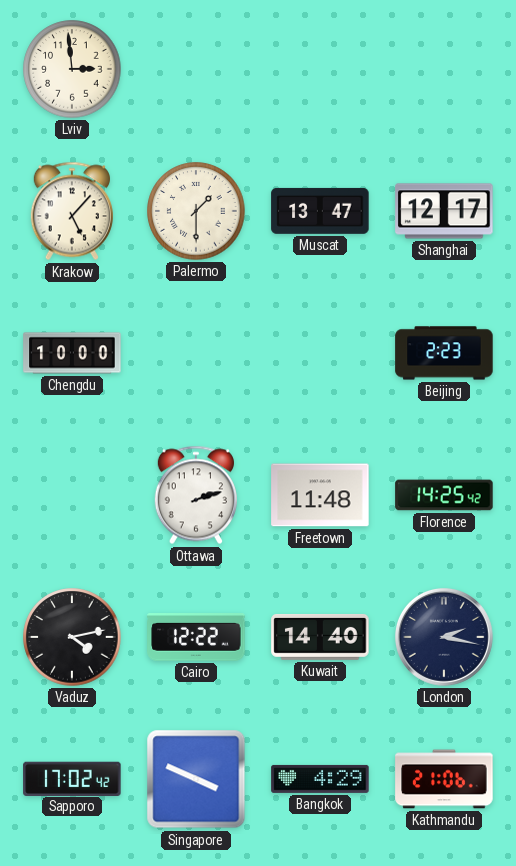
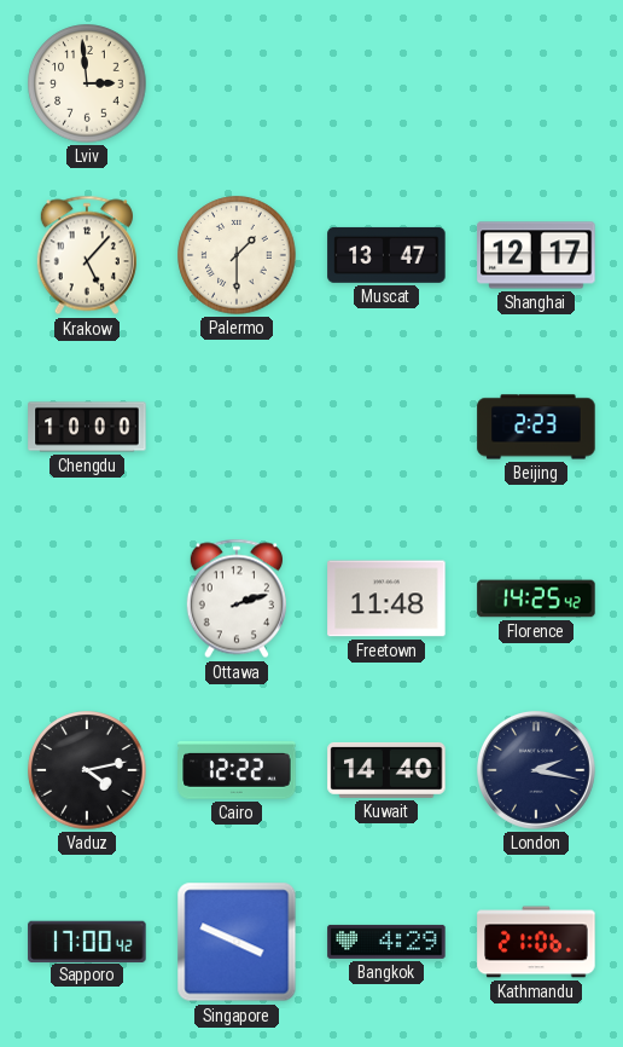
Sapporo: 17:02 -> 17:00
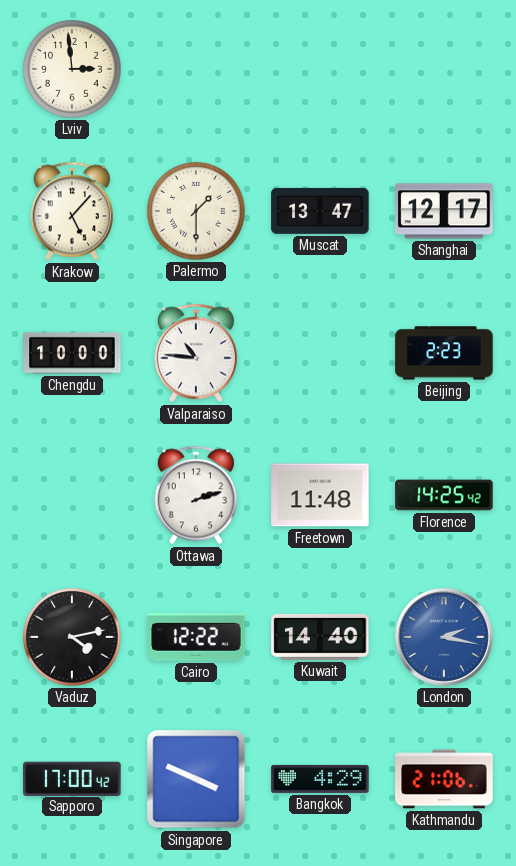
Valparaiso: none -> 10:46
London dial: navy -> blue
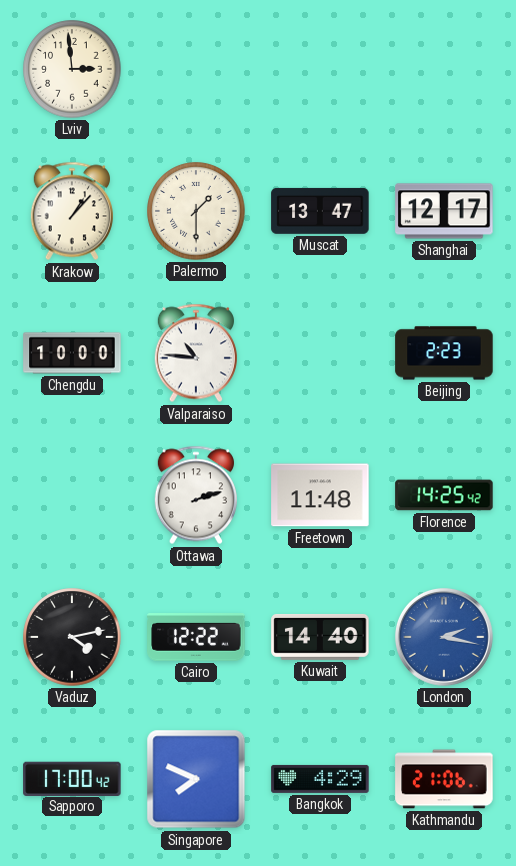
Krakow: 5:07 -> 1:07
Singapore: 3:49 -> 7:49
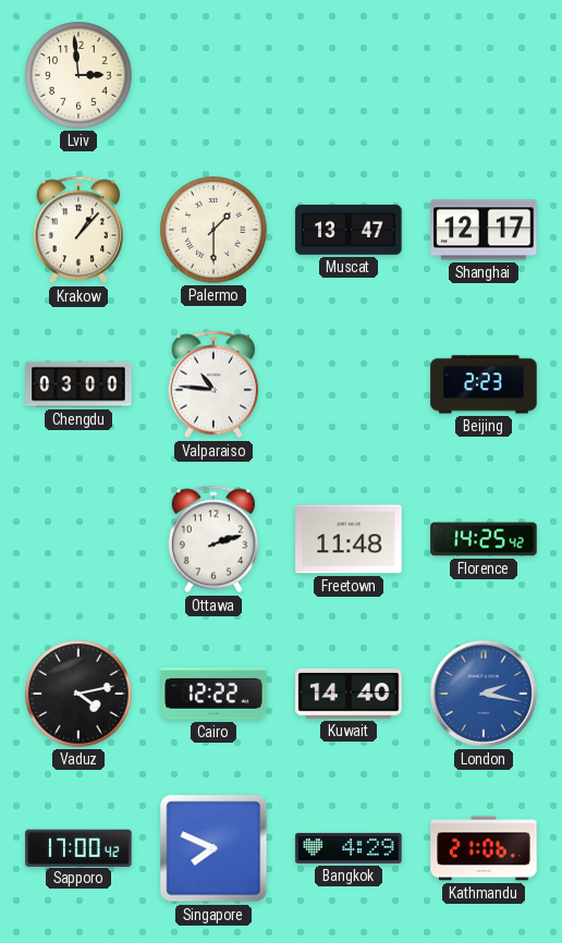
Chengdu: 10:00 -> 03:00
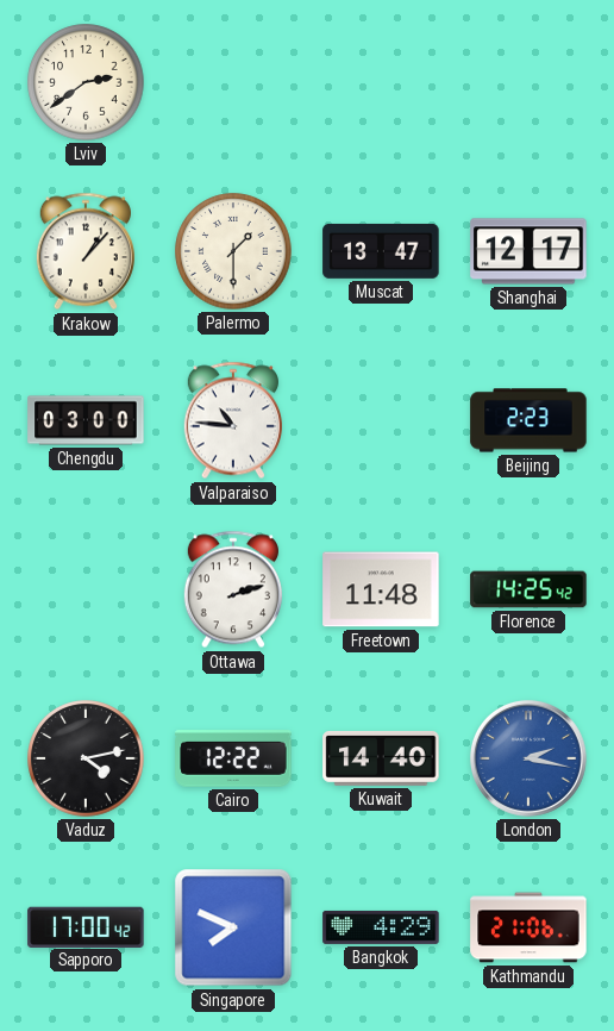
Lviv: 2:59 -> 2:39
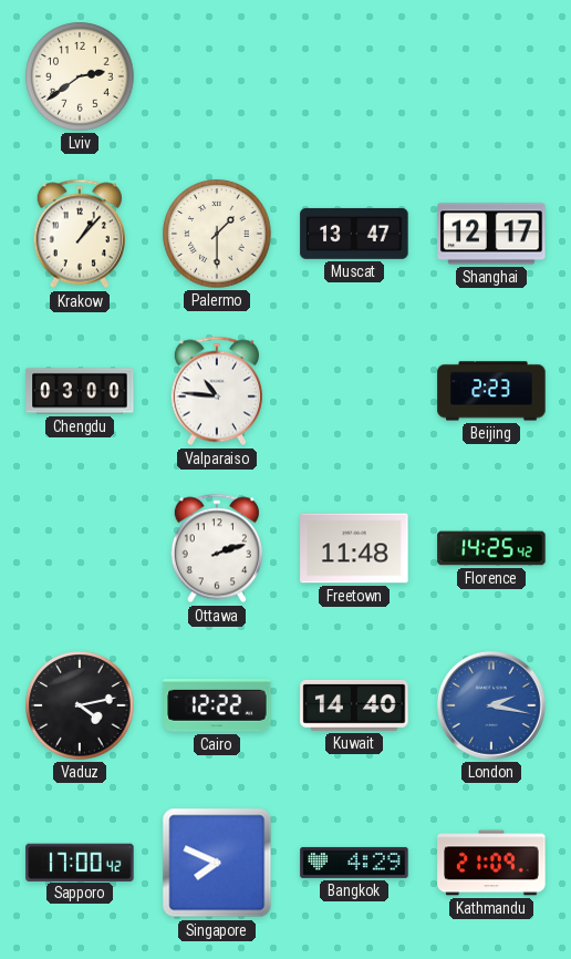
Kathmandu: 21:06 -> 21:09
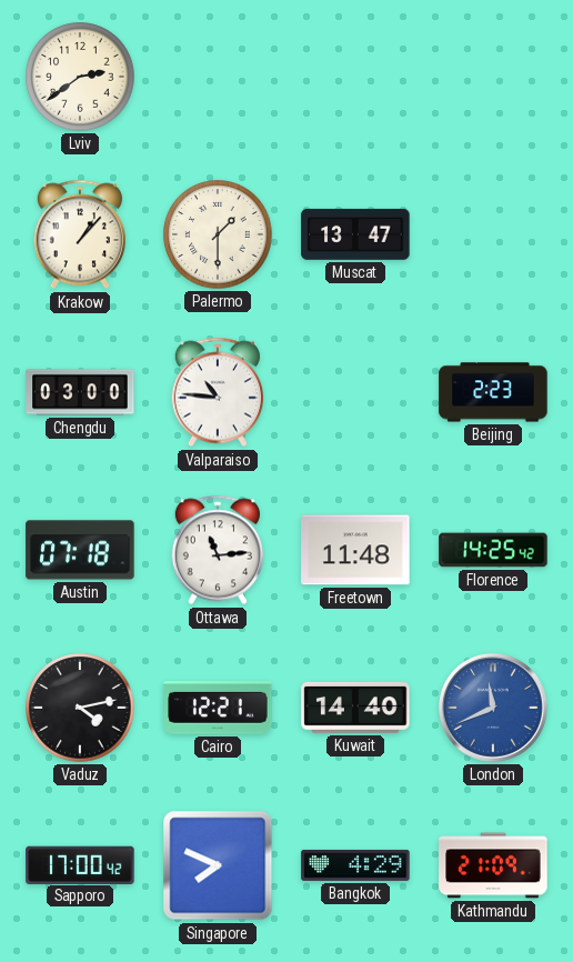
Shanghai: 12:17 -> none
Austin: none -> 07:18
Ottawa: 2:12 -> 11:14
Cairo: 12:22 -> 12:21
London: 2:17 -> 11:41
